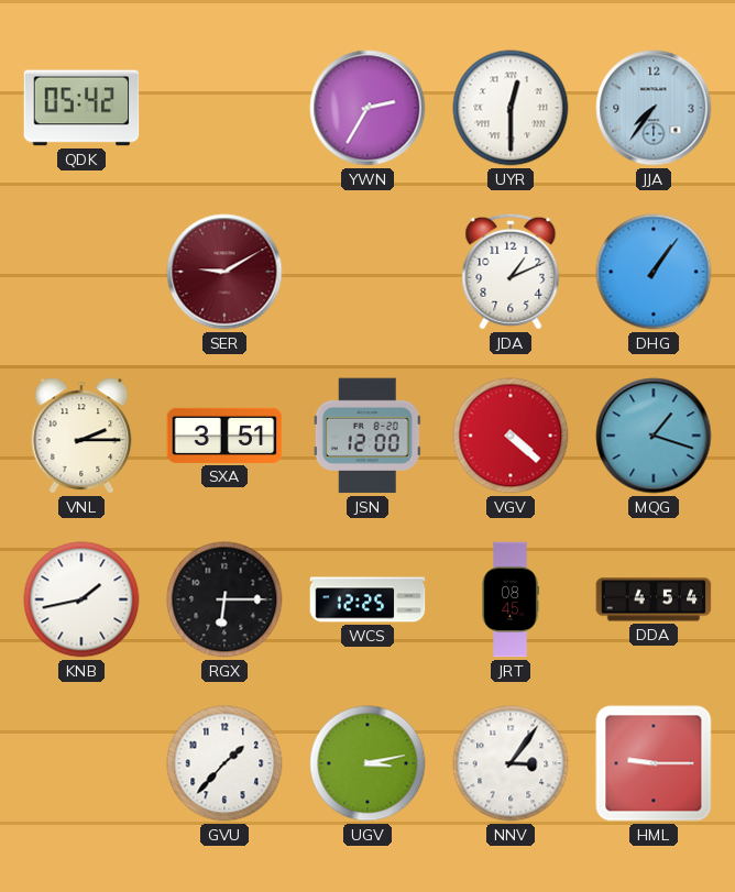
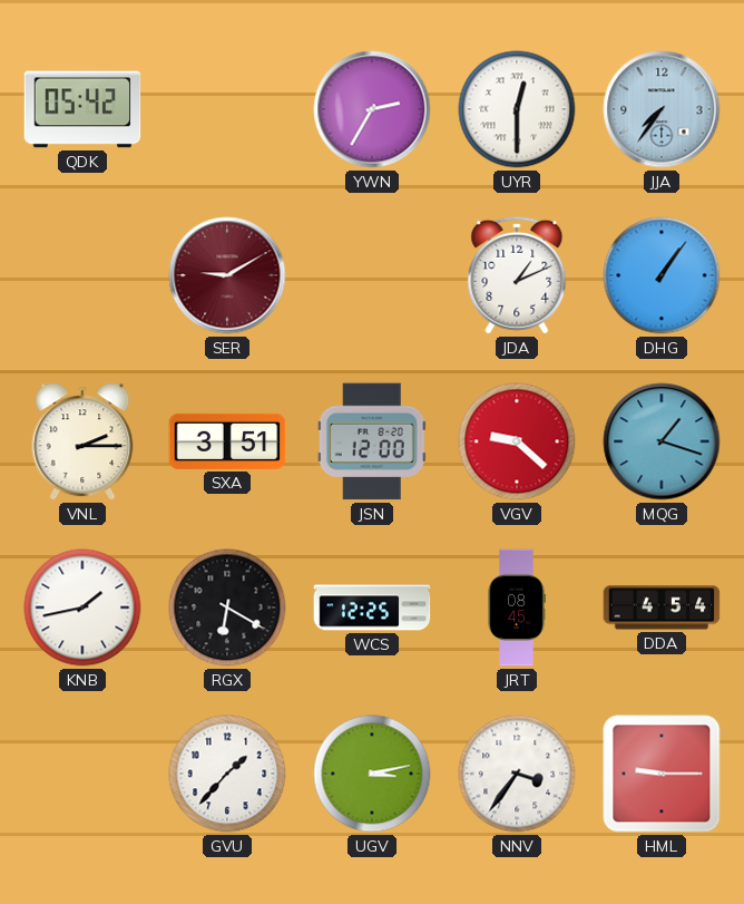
VGV: 4:22 -> 9:22
RGX: 6:15 -> 6:20
NNV: 3:06 -> 3:36
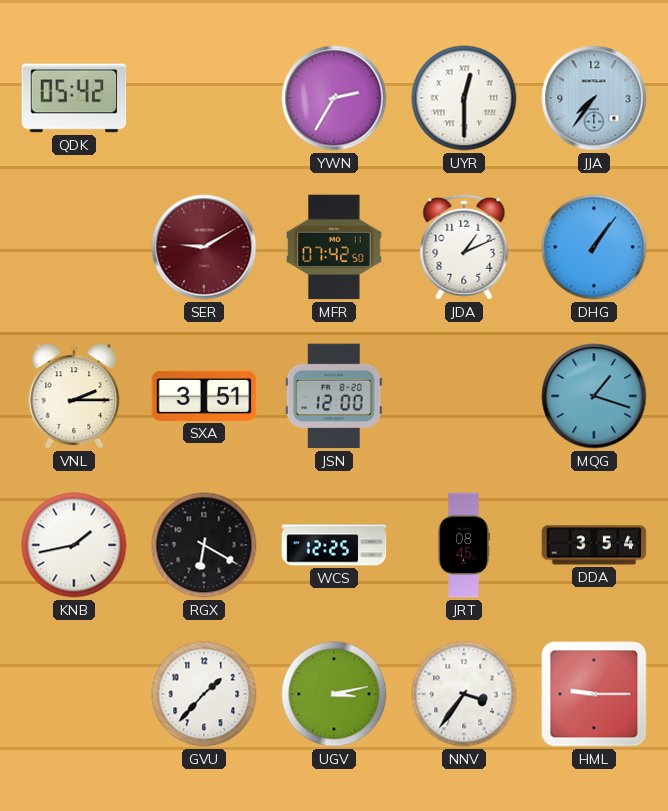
MFR: none -> 07:42
VGV: 9:22 -> none
DDA: 4:54 -> 3:54
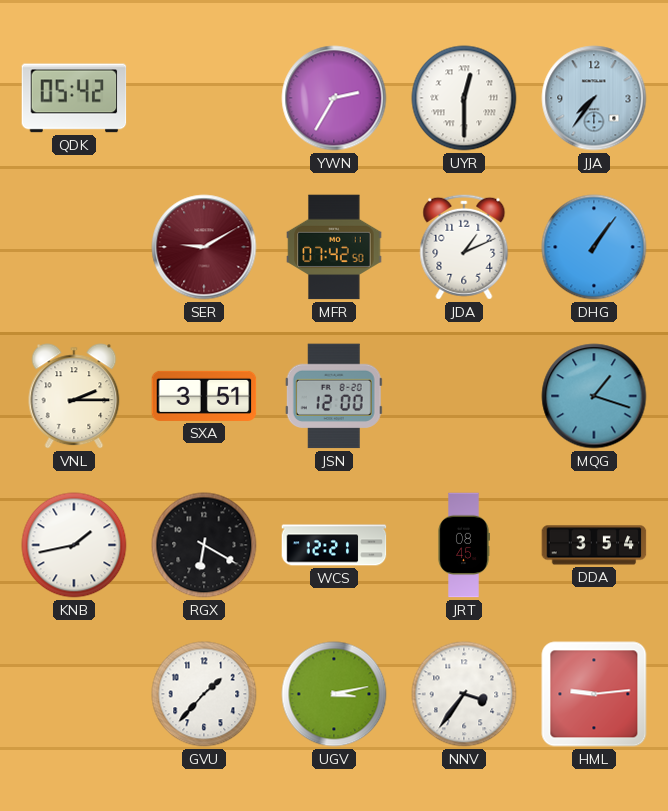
WCS: 12:25 -> 12:21
HML: 9:15 -> 9:14
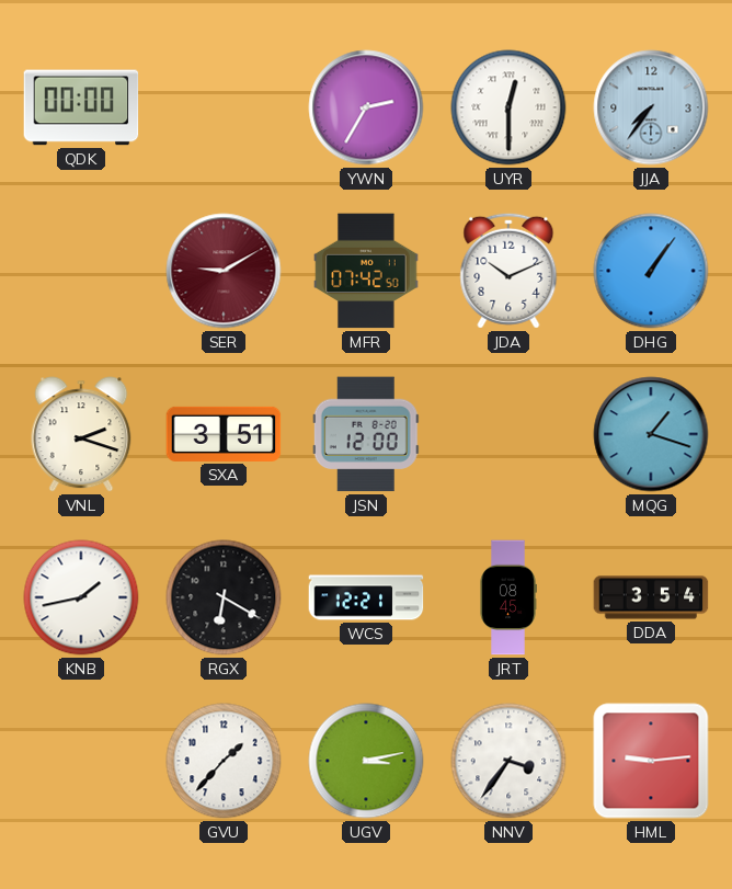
QDK: 05:42 -> 00:00
JDA: 1:11 -> 10:11
VNL: 2:15 -> 2:18
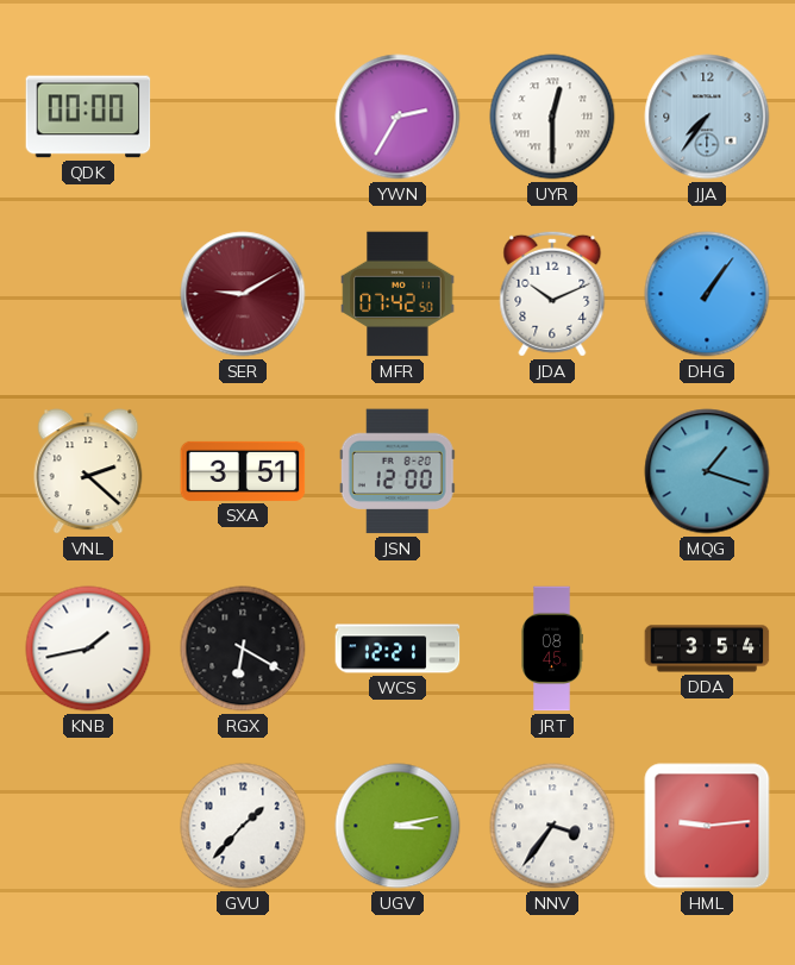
VNL: 2:18 -> 2:22
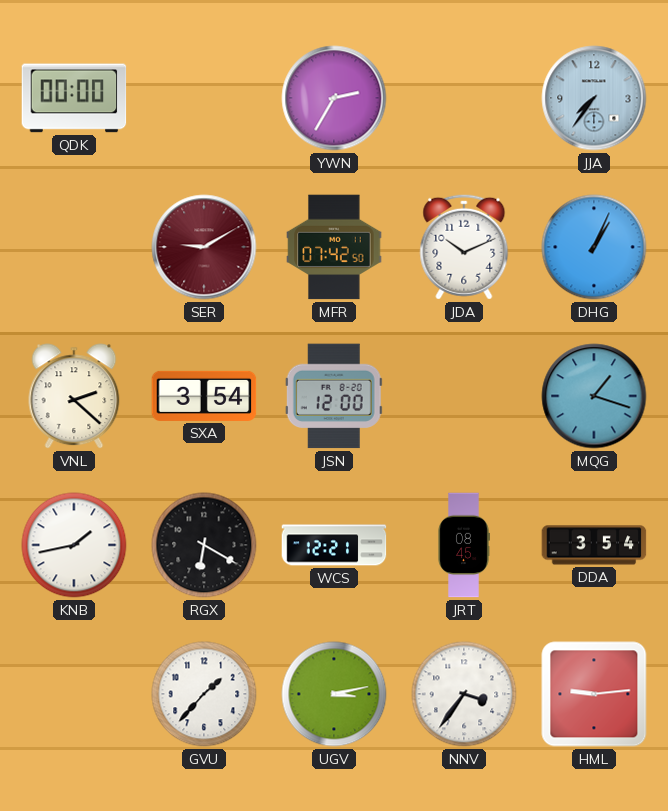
UYR: 12:30 -> none
DHG: 1:06 -> 1:04
SXA: 3:51 -> 3:54
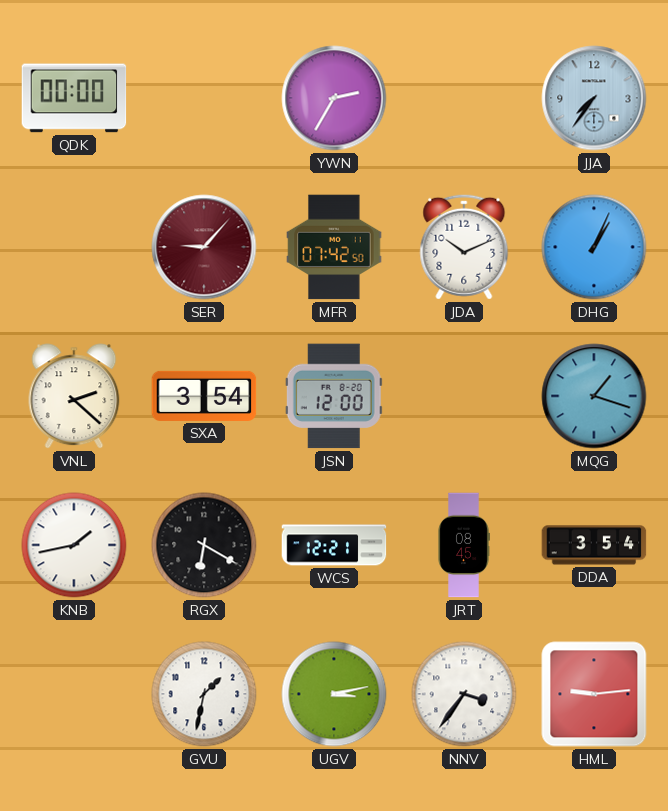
SER: 9:10 -> 9:07
GVU: 1:37 -> 1:32
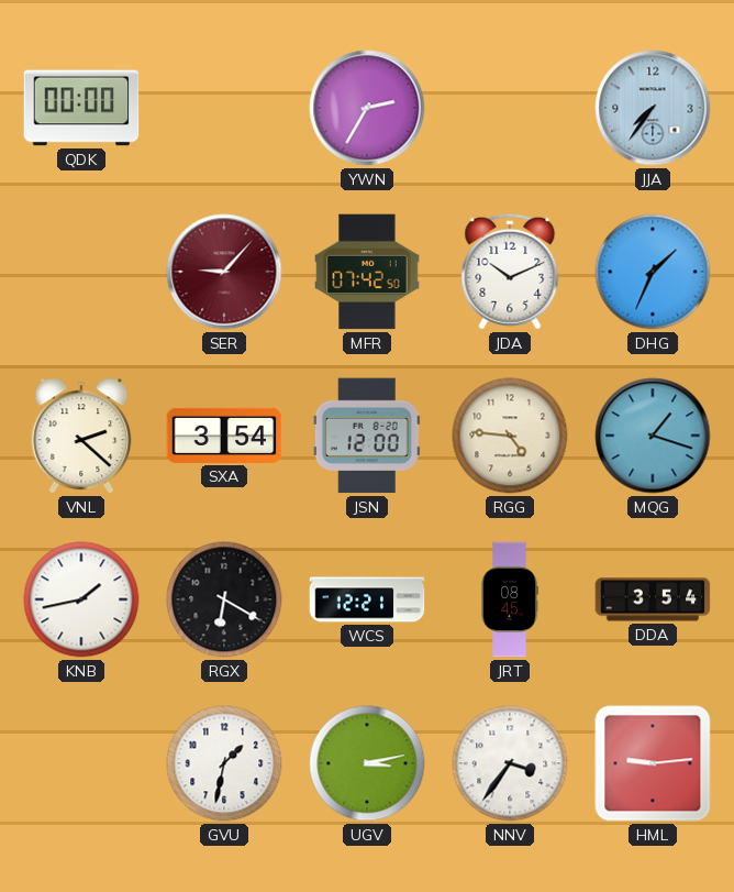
DHG: 1:04 -> 1:34
RGG: none -> 4:46
